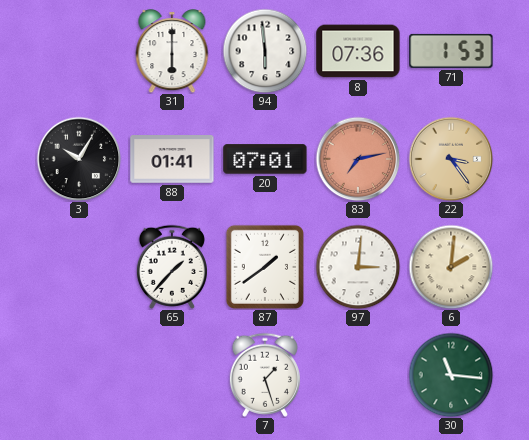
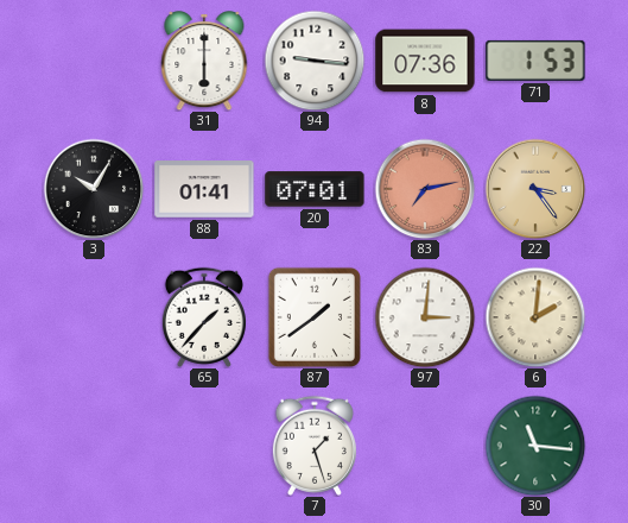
94: 5:59 -> 9:16
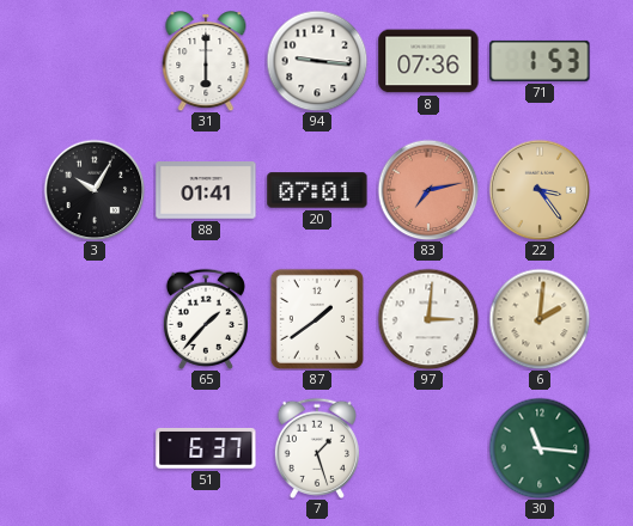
51: none -> 6:37
